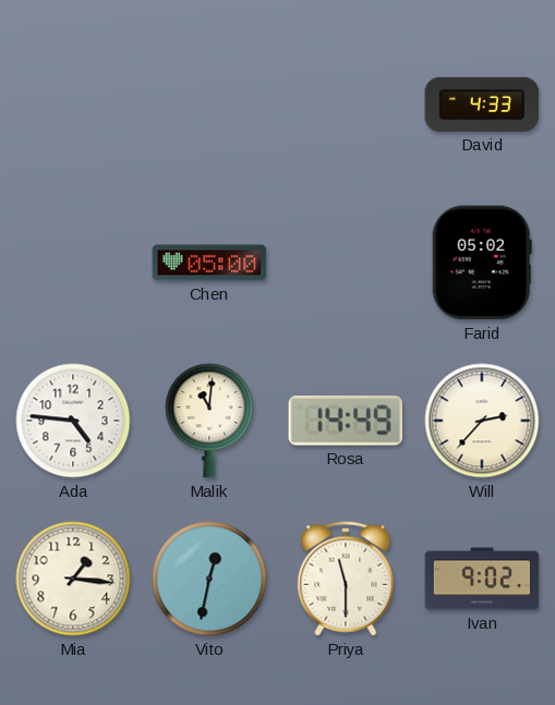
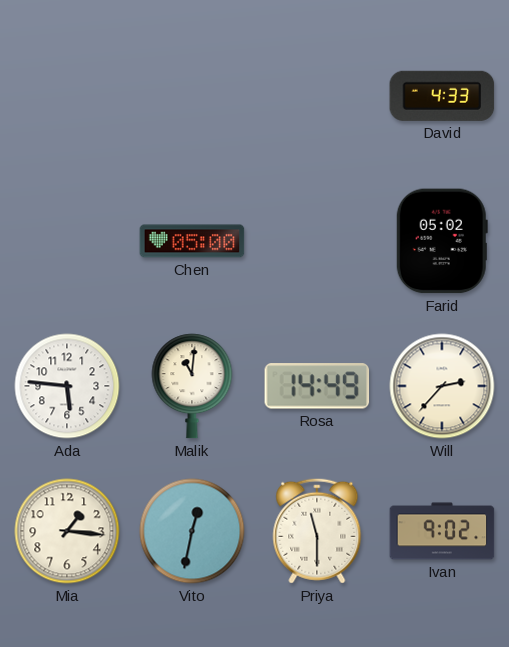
Ada: 4:46 -> 5:46
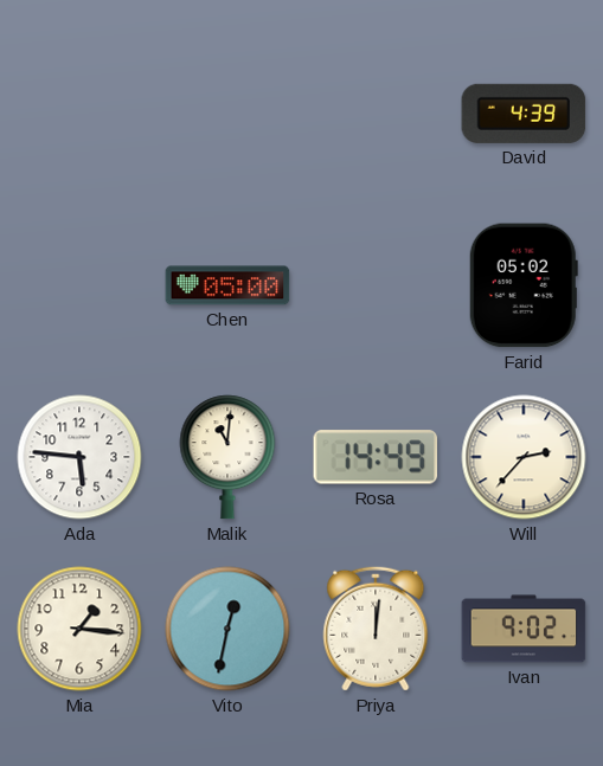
David: 4:33 -> 4:39
Priya: 11:30 -> 12:01
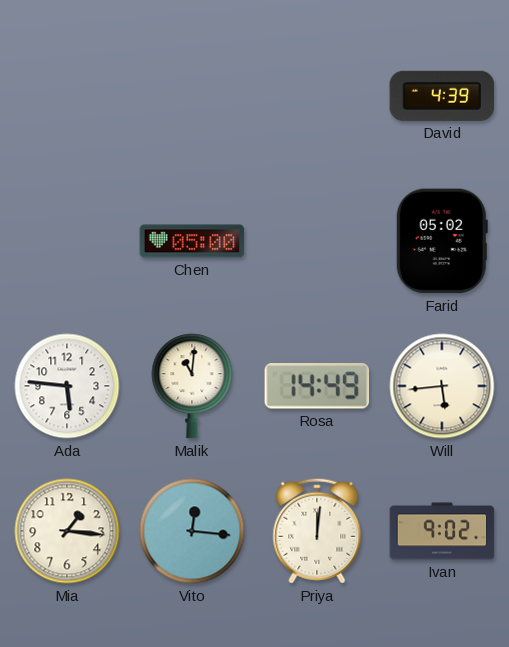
Will: 2:37 -> 5:44
Vito: 12:32 -> 12:16
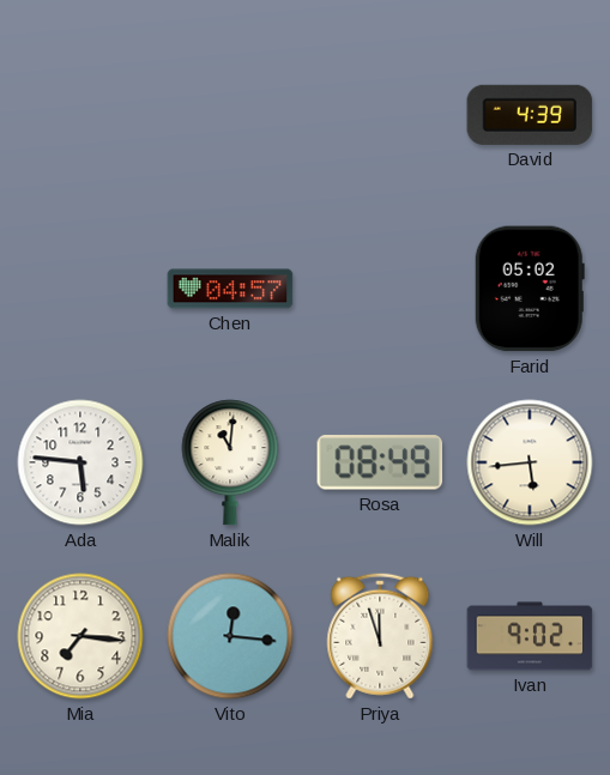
Chen: 05:00 -> 04:57
Rosa: 14:49 -> 08:49
Mia: 1:16 -> 7:16
Priya: 12:01 -> 11:57
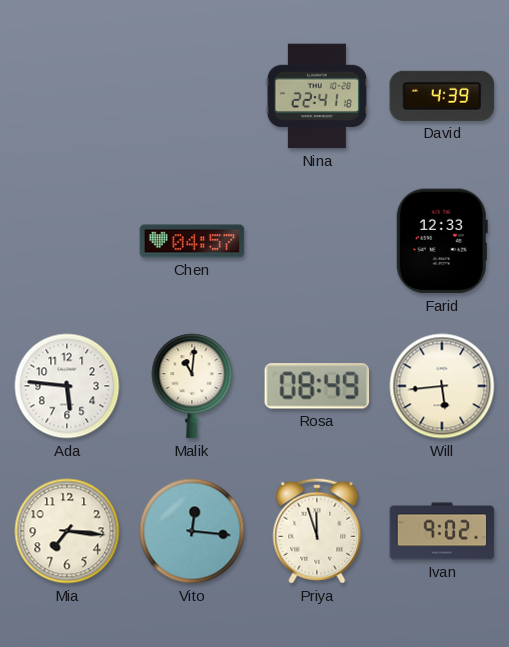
Nina: none -> 22:41
Farid: 05:02 -> 12:33
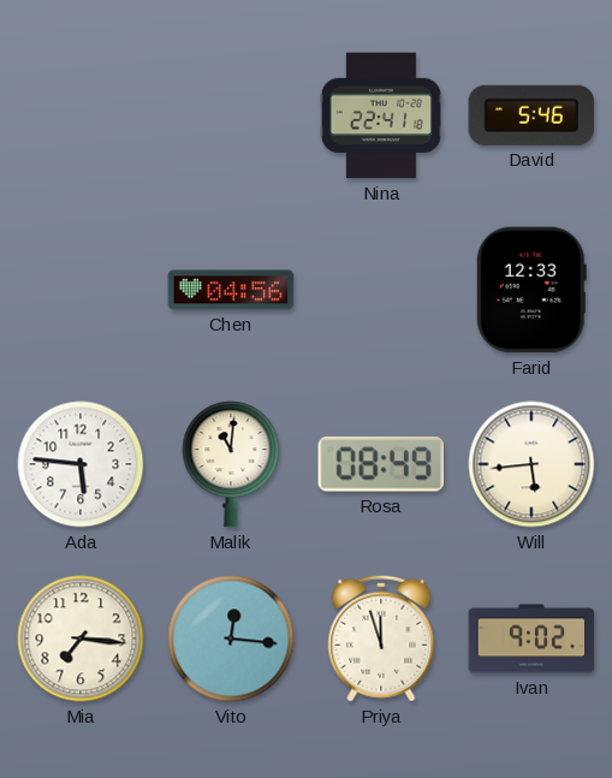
David: 4:39 -> 5:46
Chen: 04:57 -> 04:56
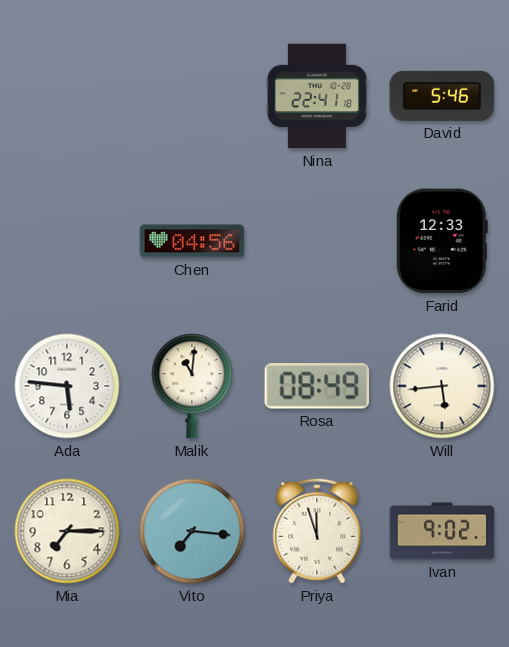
Mia: 7:16 -> 7:15
Vito: 12:16 -> 7:16
